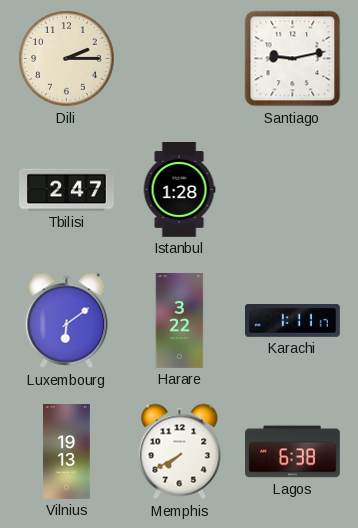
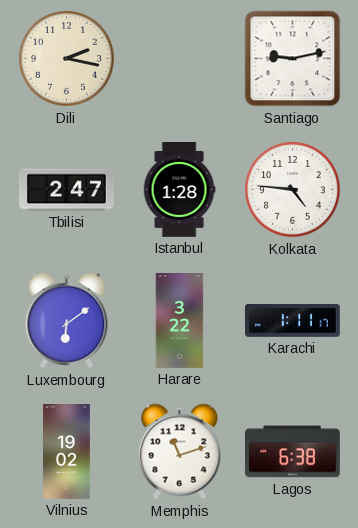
Dili: 2:15 -> 2:17
Kolkata: none -> 4:46
Vilnius: 19:13 -> 19:02
Memphis: 7:40 -> 11:12
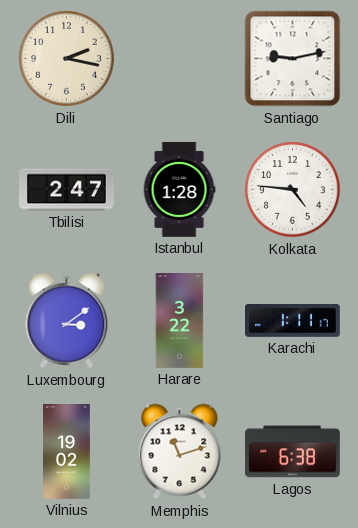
Luxembourg: 6:09 -> 3:09
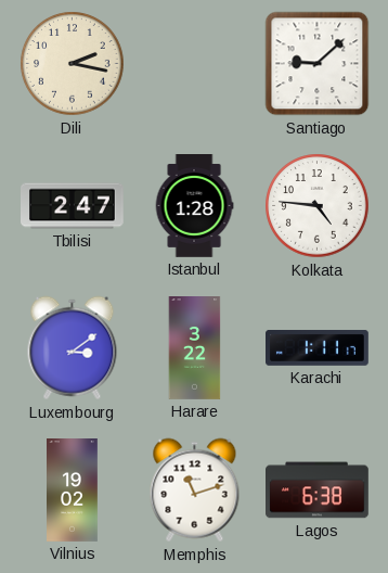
Santiago: 9:13 -> 9:08
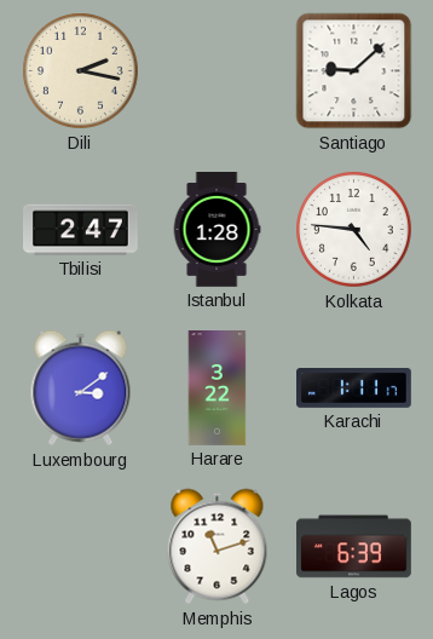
Vilnius: 19:02 -> none
Lagos: 6:38 -> 6:39
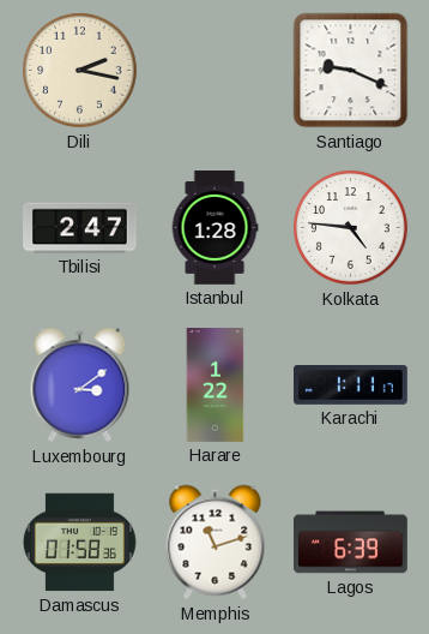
Santiago: 9:08 -> 9:19
Harare: 3:22 -> 1:22
Damascus: none -> 01:58
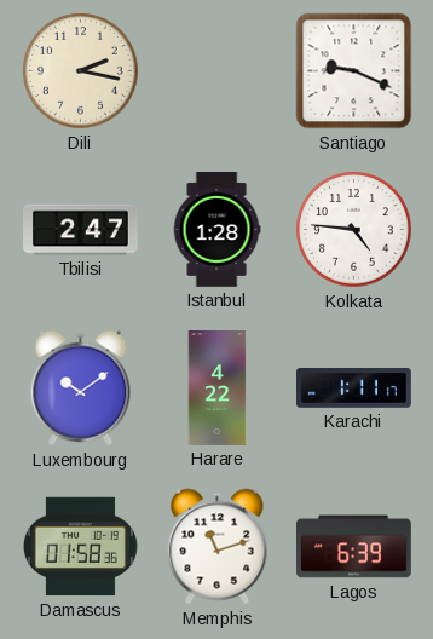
Luxembourg: 3:09 -> 10:09
Harare: 1:22 -> 4:22
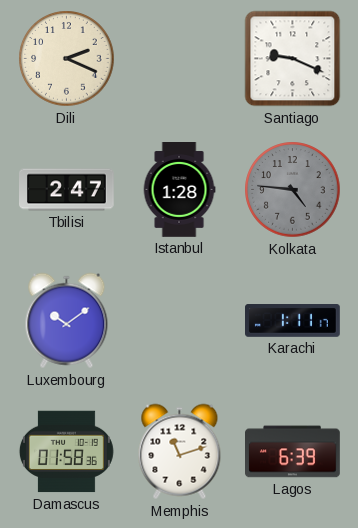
Dili: 2:17 -> 2:19
Kolkata dial: white -> grey
Harare: 4:22 -> none
